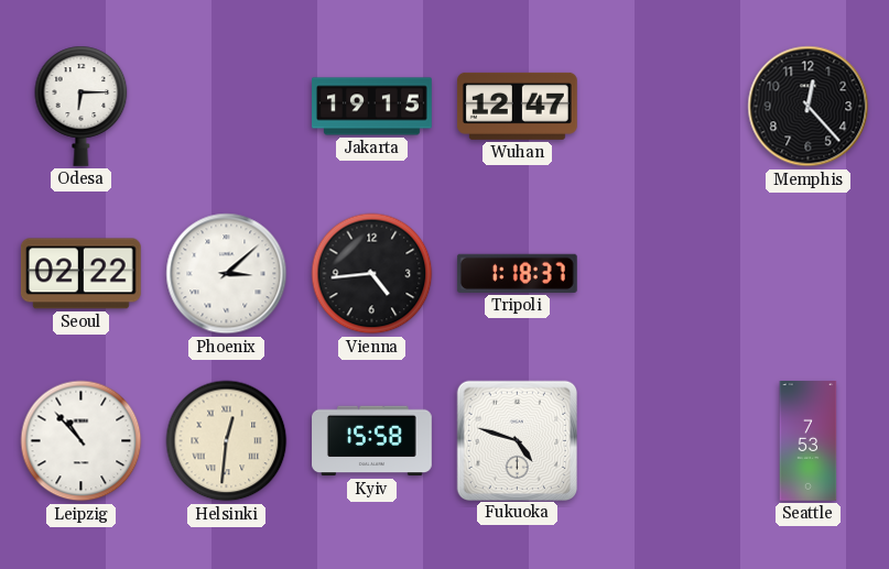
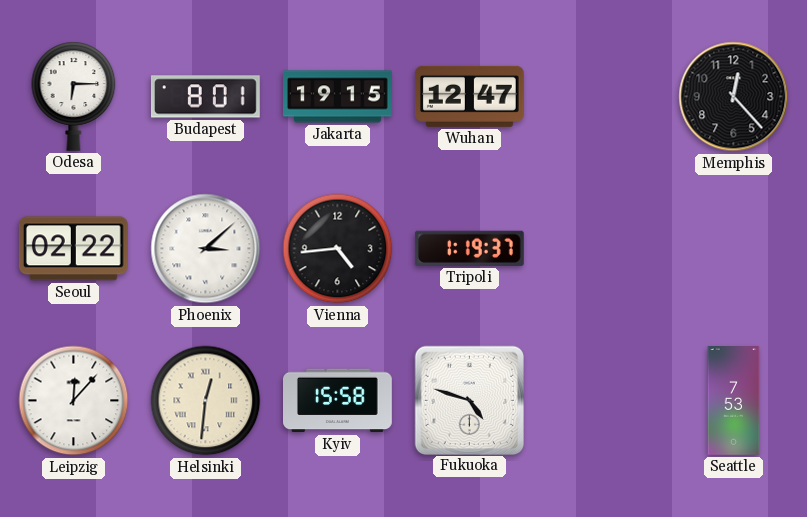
Budapest: none -> 8:01
Tripoli: 1:18 -> 1:19
Leipzig: 10:53 -> 12:07
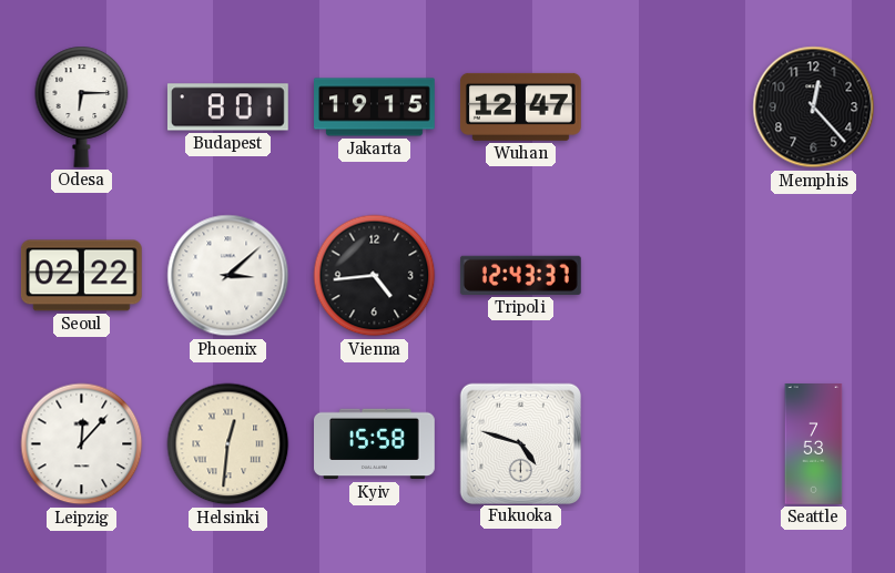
Tripoli: 1:19 -> 12:43
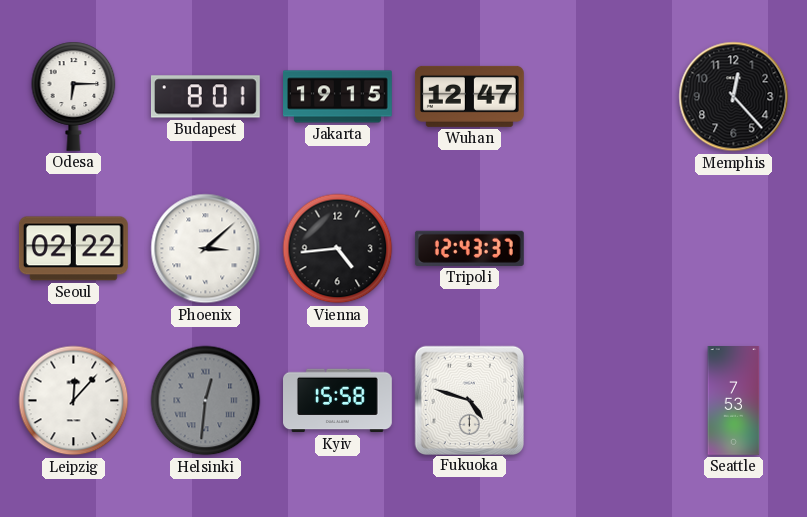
Helsinki dial: cream -> grey
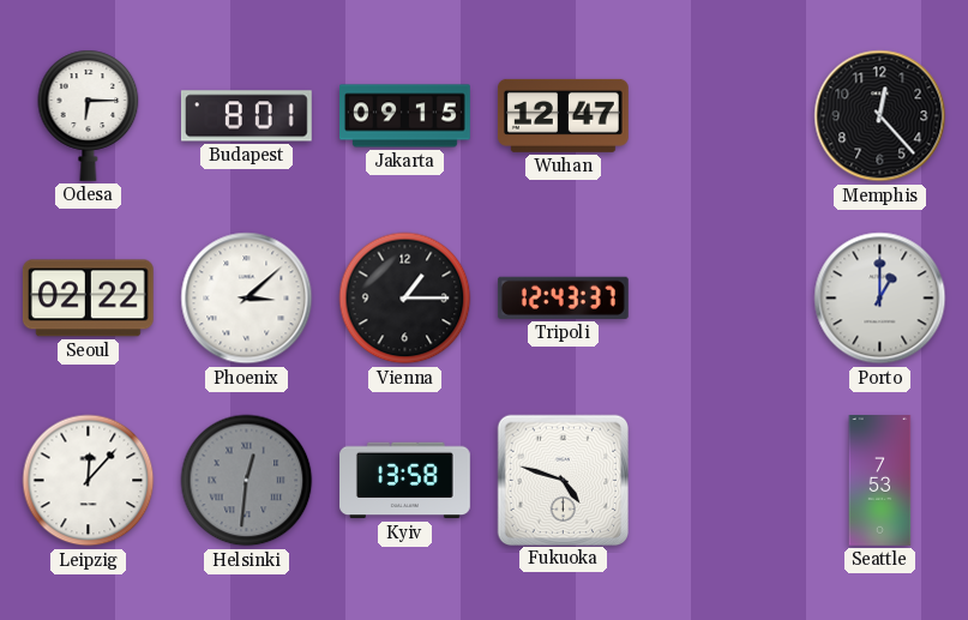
Jakarta: 19:15 -> 09:15
Vienna: 4:44 -> 1:15
Porto: none -> 1:00
Kyiv: 15:58 -> 13:58
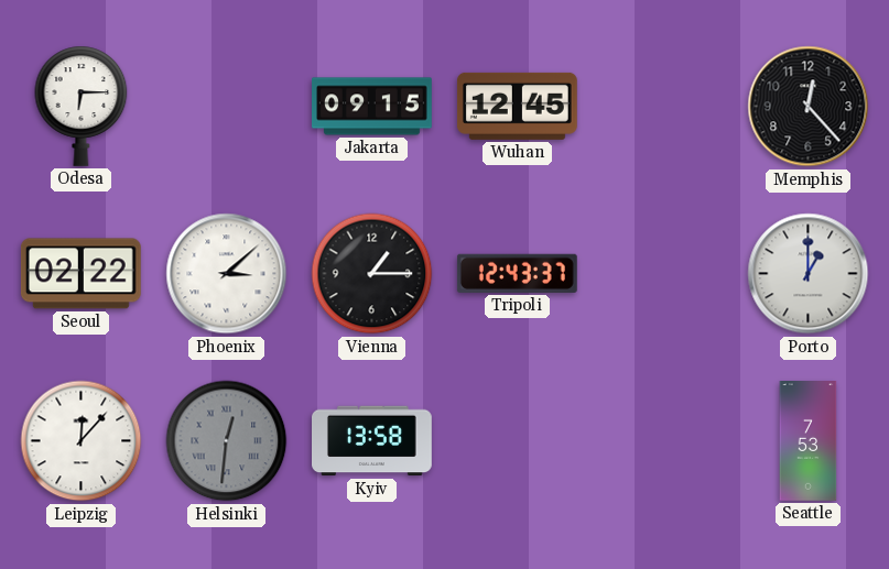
Budapest: 8:01 -> none
Wuhan: 12:47 -> 12:45
Fukuoka: 4:48 -> none
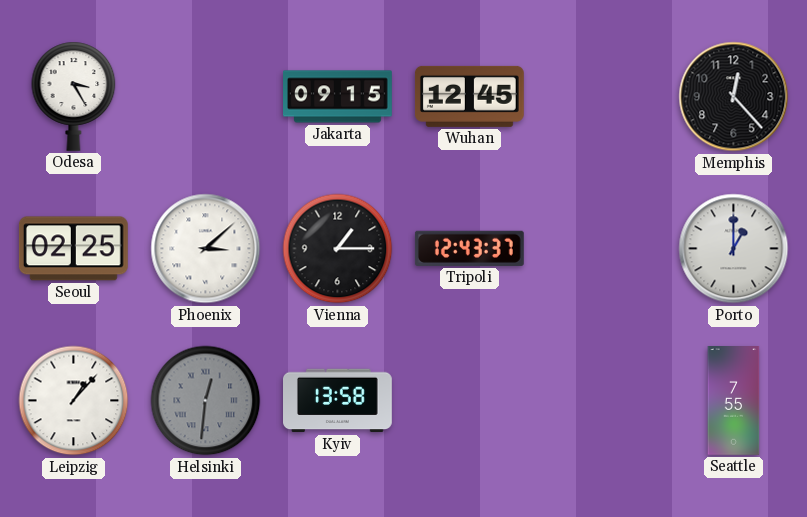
Odesa: 6:15 -> 3:25
Seoul: 02:22 -> 02:25
Leipzig: 12:07 -> 1:07
Seattle: 7:53 -> 7:55
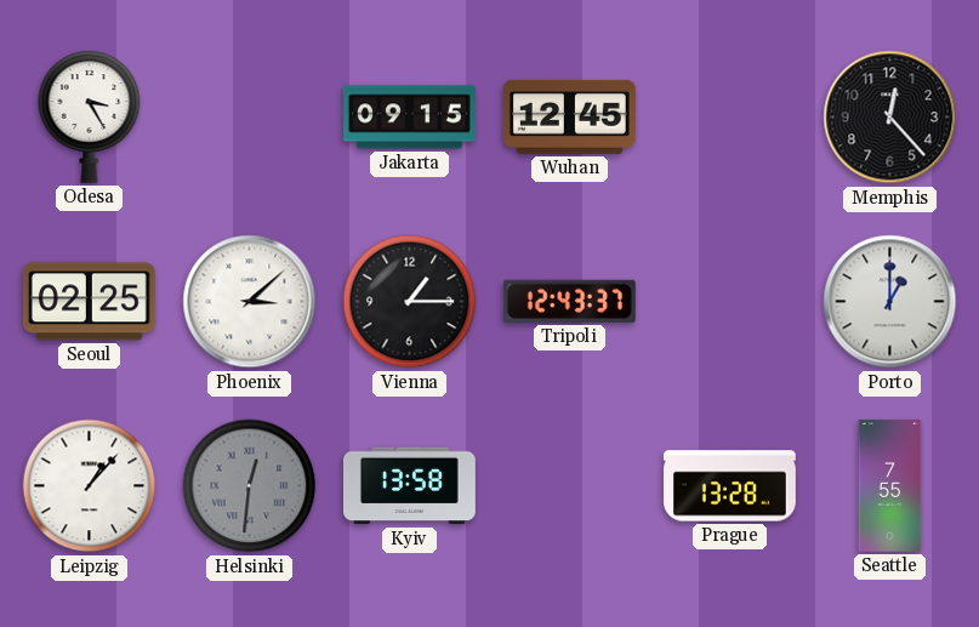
Prague: none -> 13:28
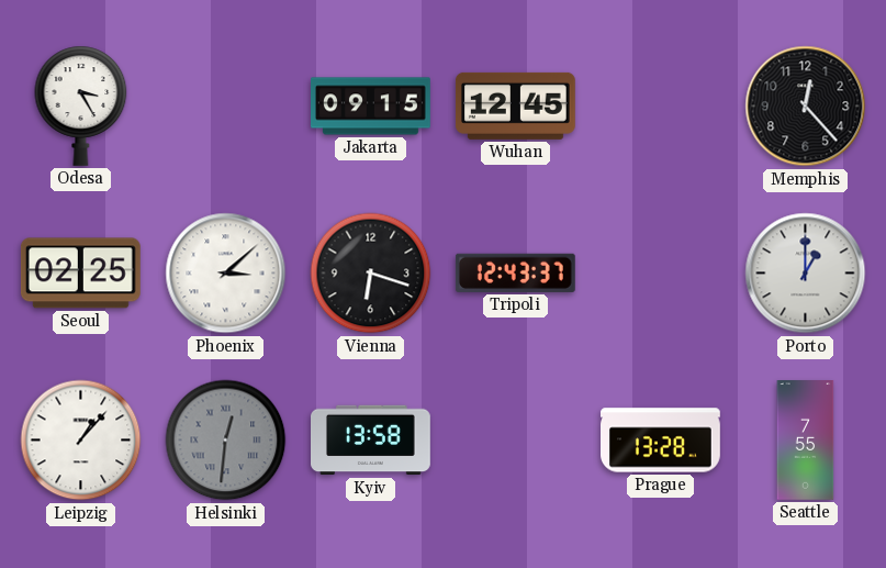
Vienna: 1:15 -> 6:18
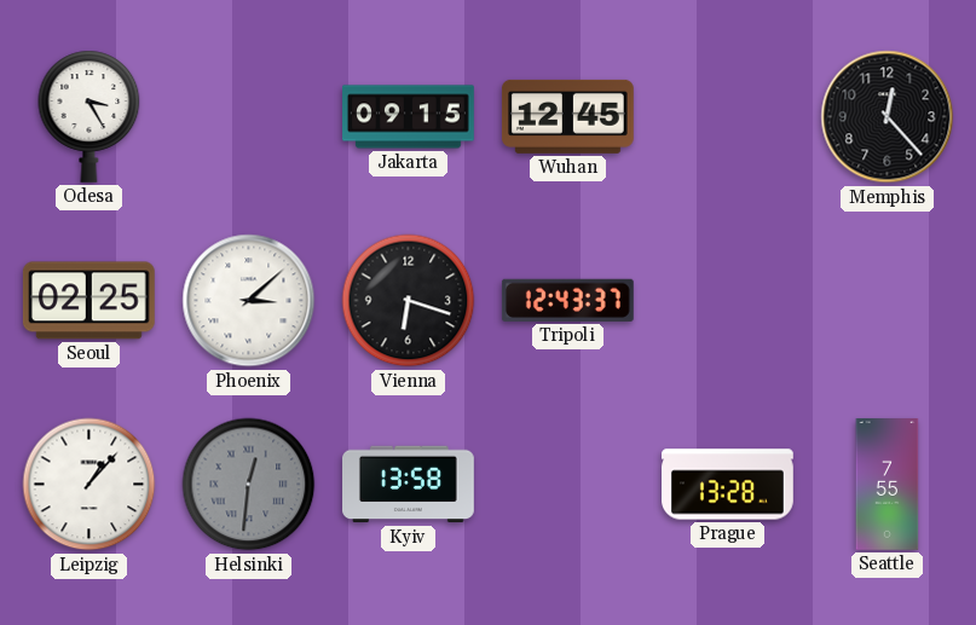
Porto: 1:00 -> none
